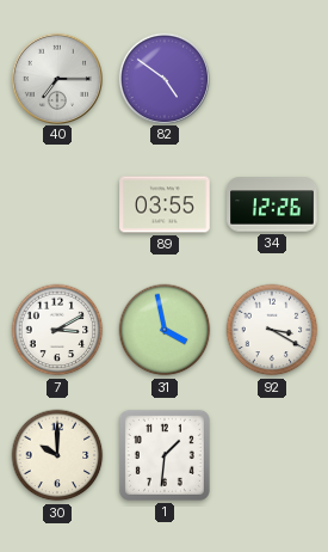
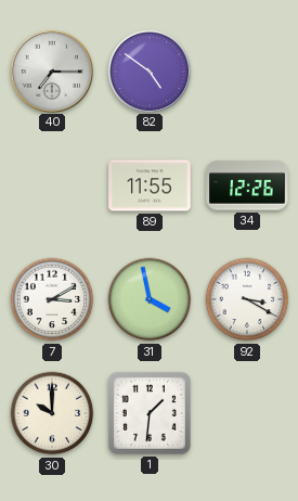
89: 03:55 -> 11:55
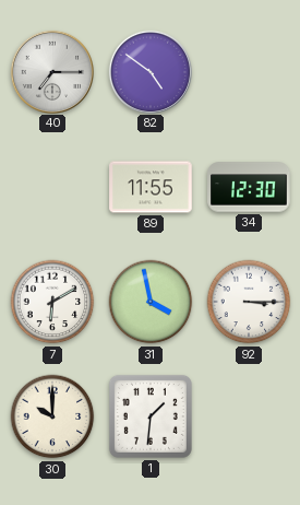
34: 12:26 -> 12:30
7: 3:10 -> 6:10
92: 3:20 -> 3:15
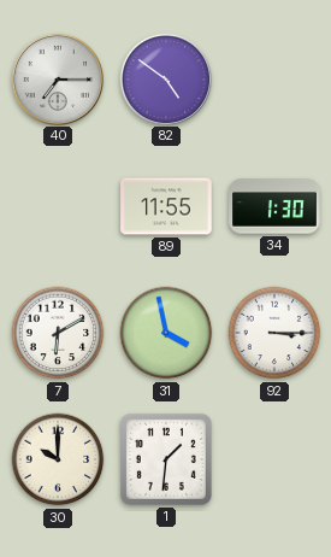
34: 12:30 -> 1:30
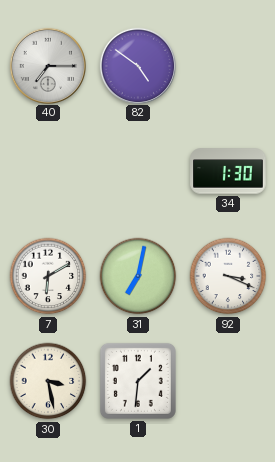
89: 11:55 -> none
31: 3:58 -> 7:02
92: 3:15 -> 3:19
30: 10:00 -> 3:28
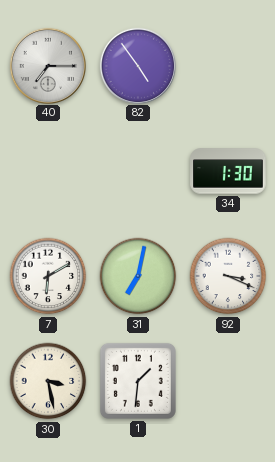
82: 4:51 -> 4:54
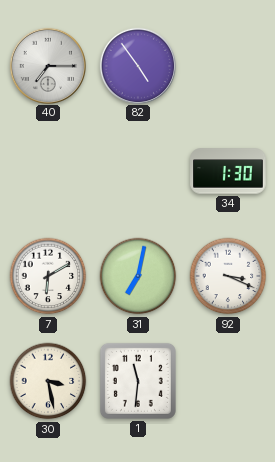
1: 1:31 -> 11:31
